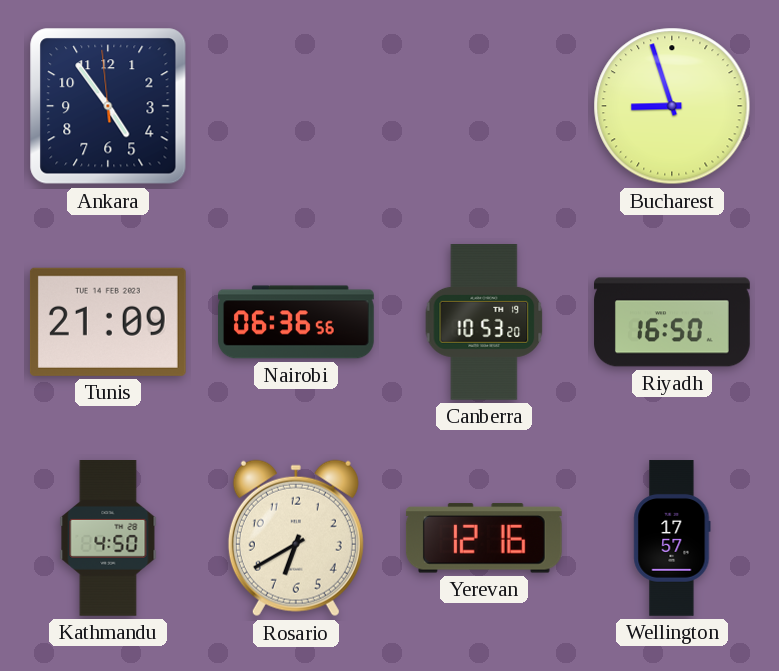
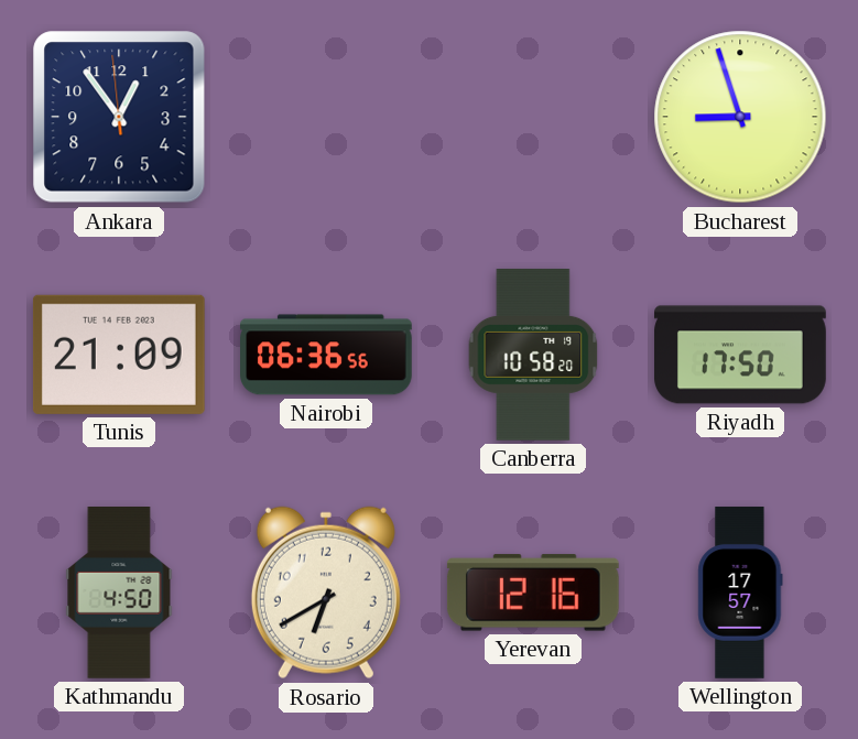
Ankara: 4:53 -> 12:53
Canberra: 10:53 -> 10:58
Riyadh: 16:50 -> 17:50
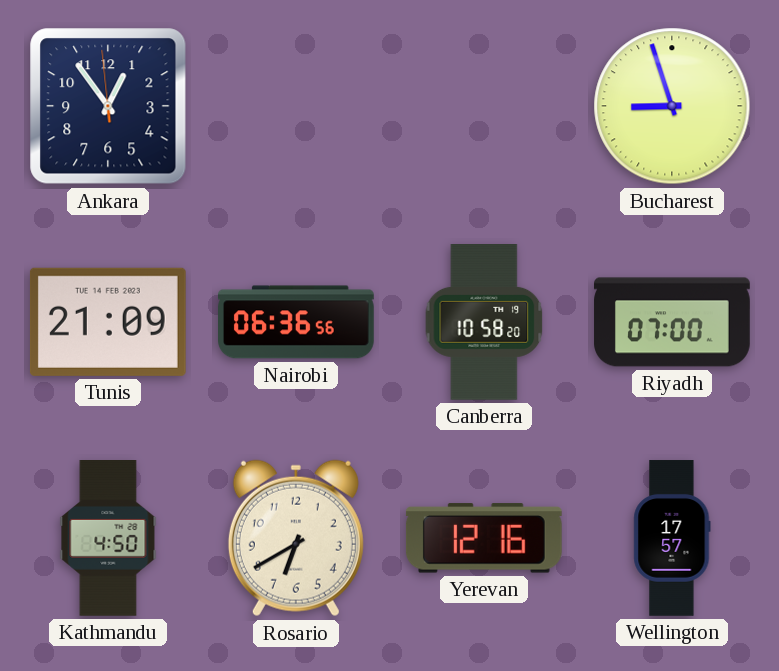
Riyadh: 17:50 -> 07:00
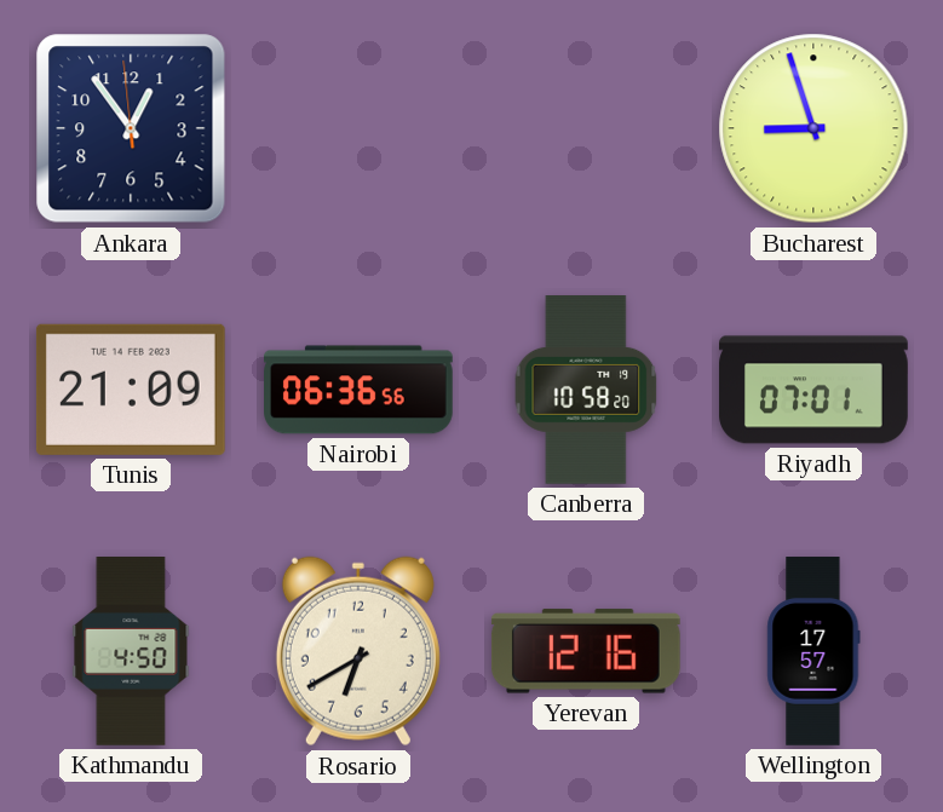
Riyadh: 07:00 -> 07:01
